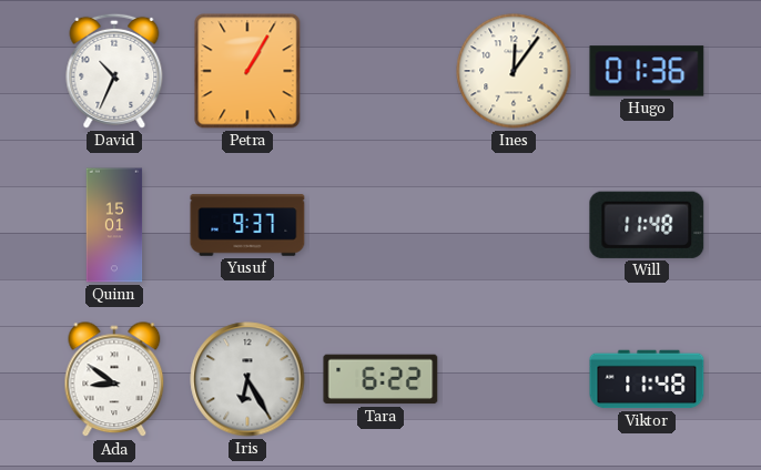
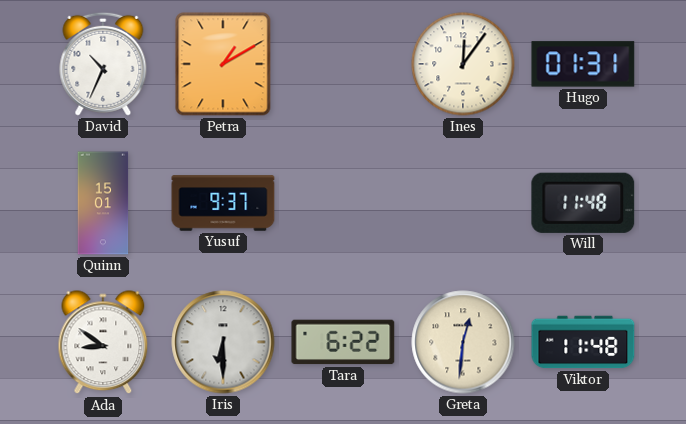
Petra: 1:05 -> 1:10
Hugo: 01:36 -> 01:31
Iris: 6:25 -> 6:30
Greta: none -> 12:31
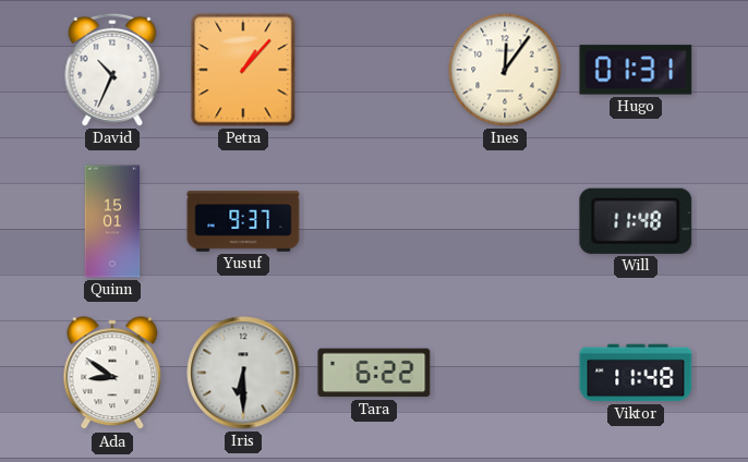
Petra: 1:10 -> 1:07
Greta: 12:31 -> none
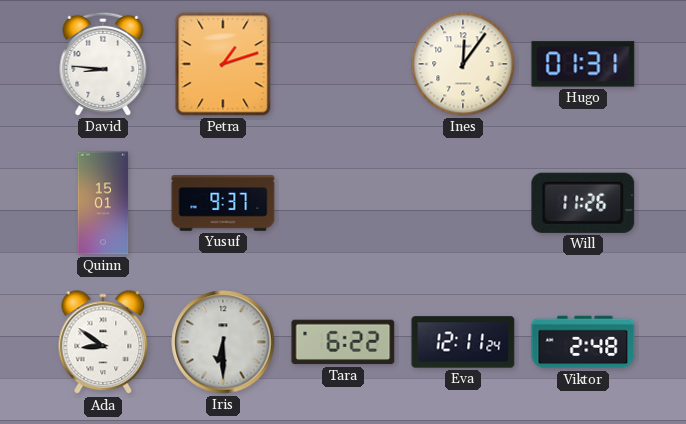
David: 10:34 -> 8:46
Petra: 1:07 -> 1:12
Will: 11:48 -> 11:26
Eva: none -> 12:11
Viktor: 11:48 -> 2:48
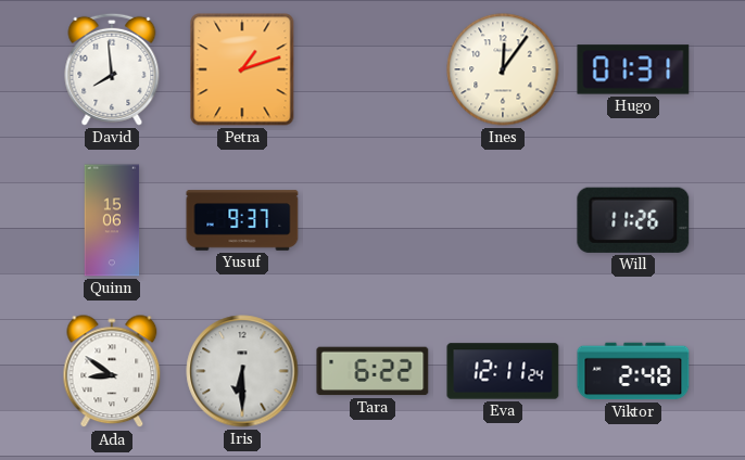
David: 8:46 -> 7:59
Quinn: 15:01 -> 15:06
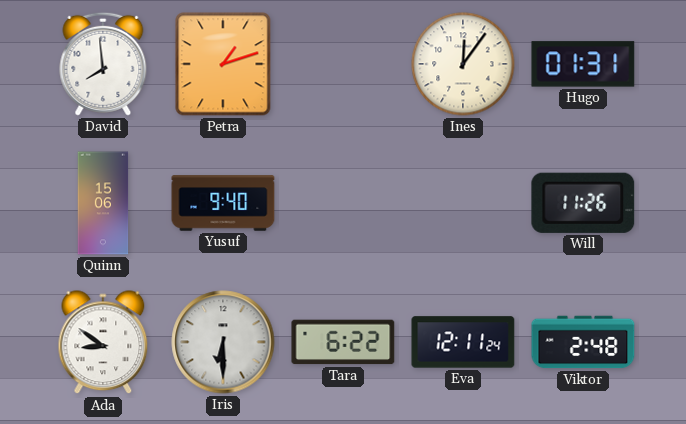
Yusuf: 9:37 -> 9:40
